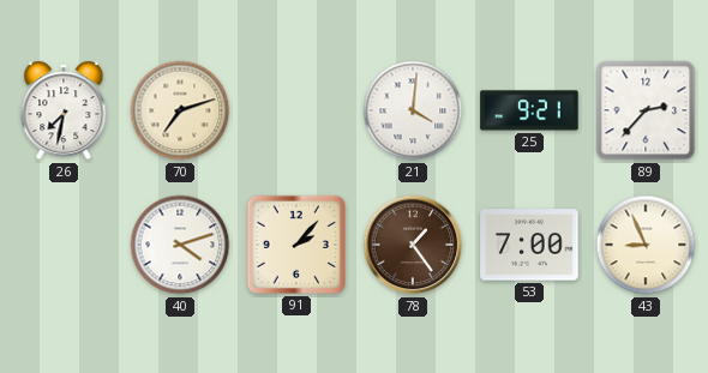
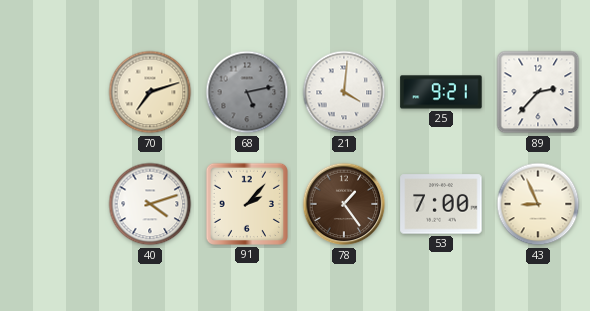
26: 7:32 -> none
68: none -> 5:13
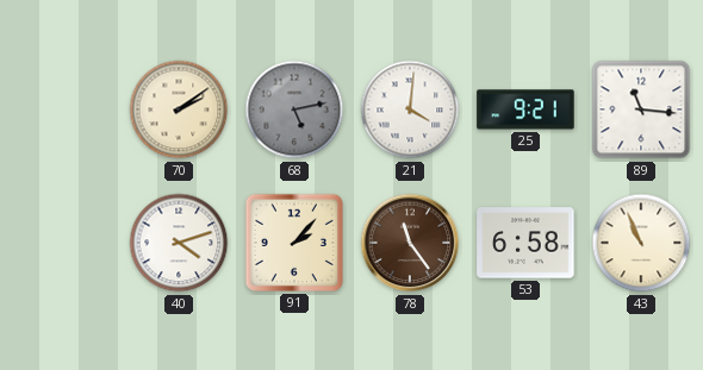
70: 7:12 -> 2:09
89: 2:37 -> 11:16
78: 1:24 -> 11:24
53: 7:00 -> 6:58
43: 8:56 -> 10:56
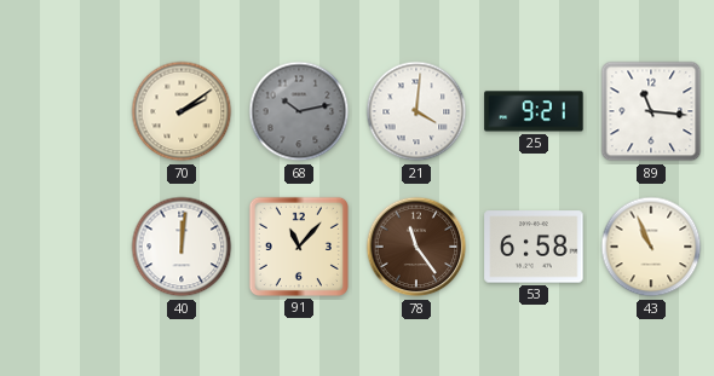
68: 5:13 -> 10:13
40: 4:12 -> 12:01
91: 2:07 -> 11:07
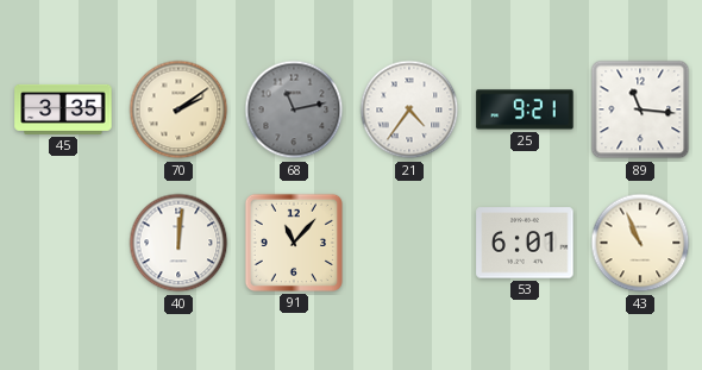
45: none -> 3:35
68: 10:13 -> 11:13
21: 4:01 -> 4:36
78: 11:24 -> none
53: 6:58 -> 6:01
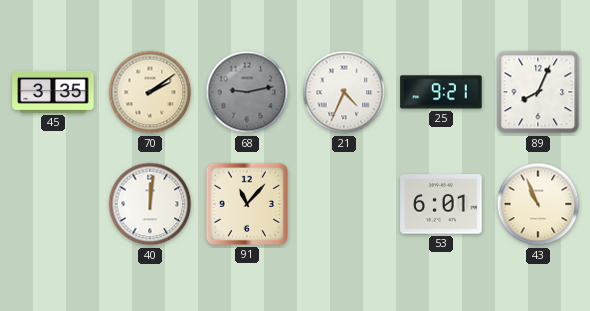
68: 11:13 -> 9:13
21: 4:36 -> 4:34
89: 11:16 -> 8:04
